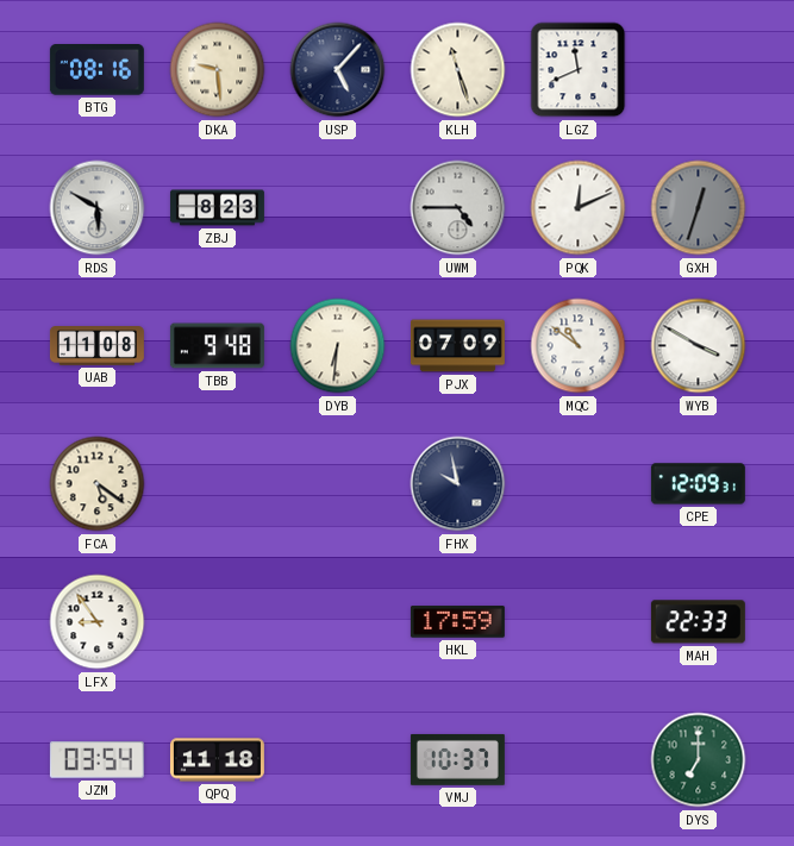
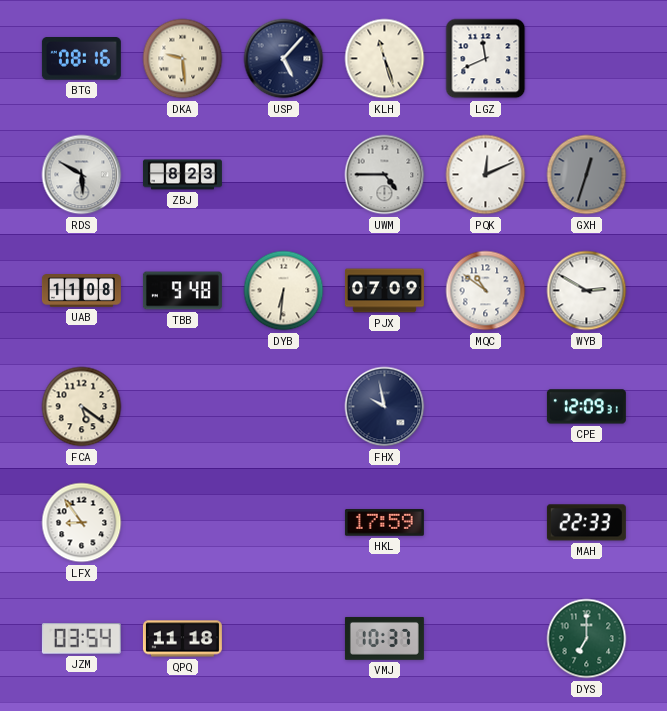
WYB: 3:50 -> 2:50
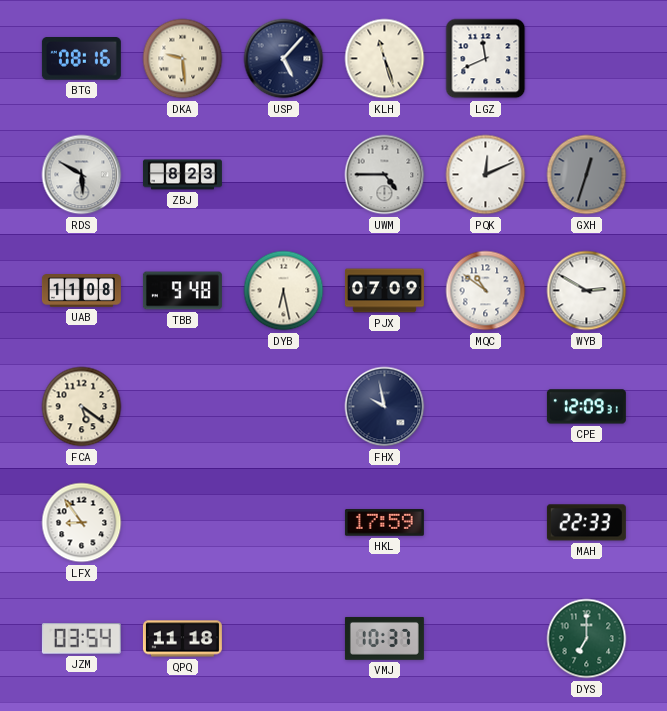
DYB: 6:31 -> 6:28
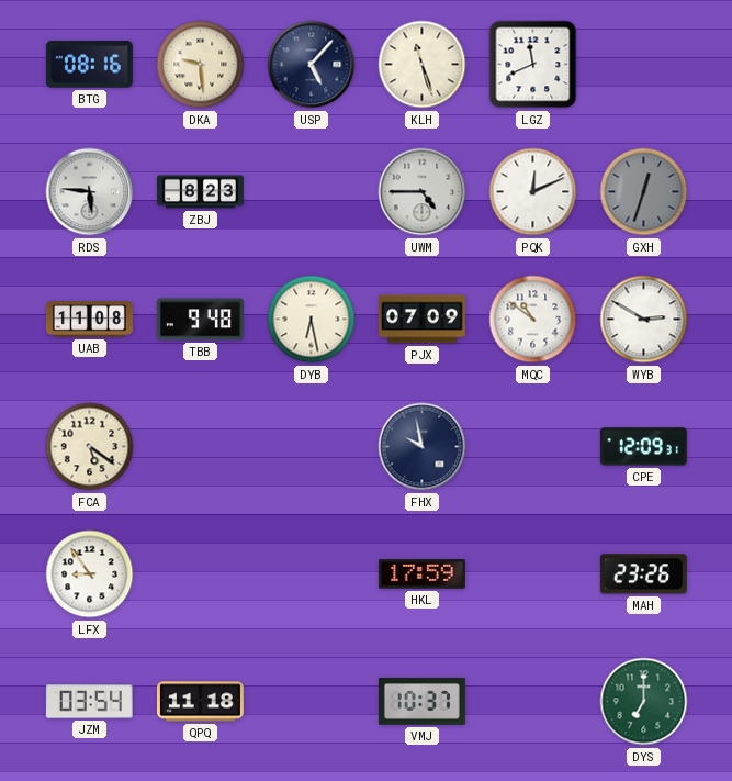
RDS: 5:50 -> 5:46
MAH: 22:33 -> 23:26
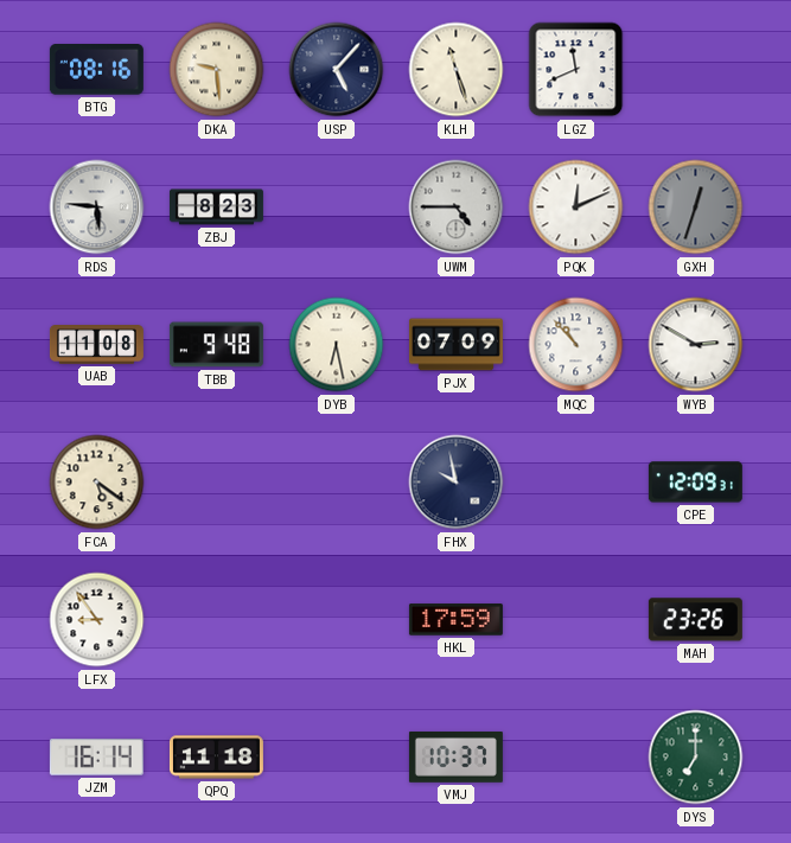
MQC: 10:51 -> 10:53
JZM: 03:54 -> 16:14
